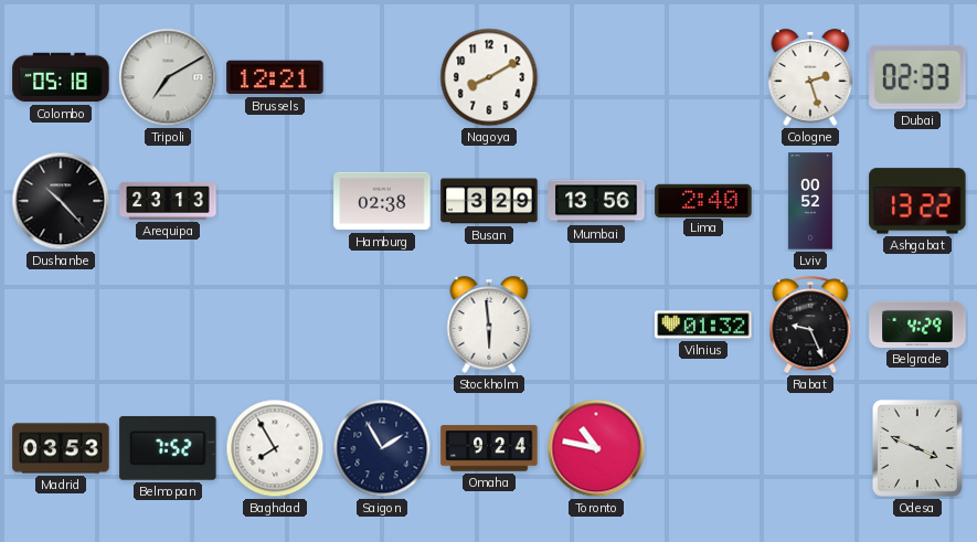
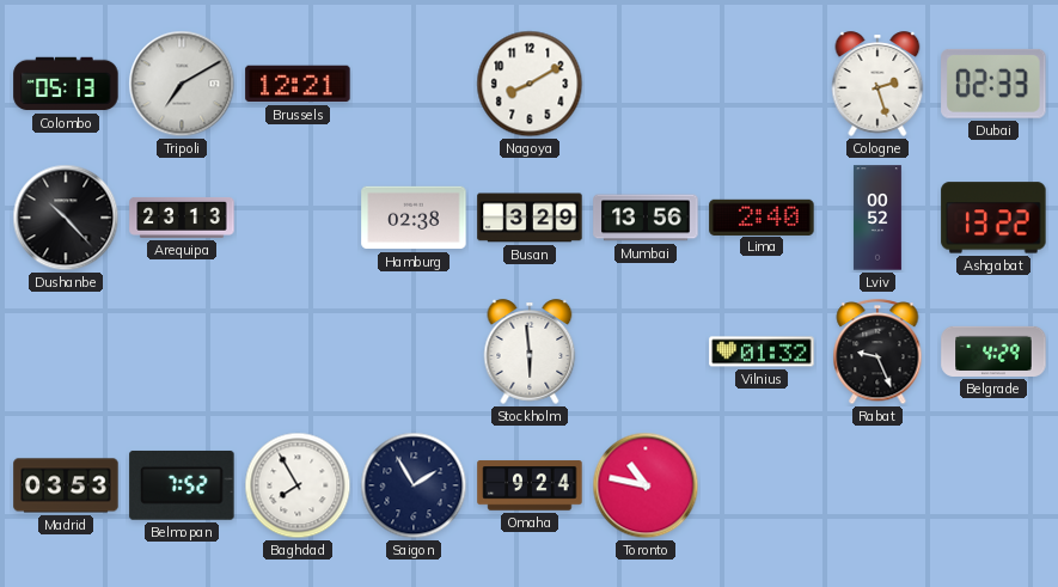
Colombo: 05:18 -> 05:13
Odesa: 3:49 -> none
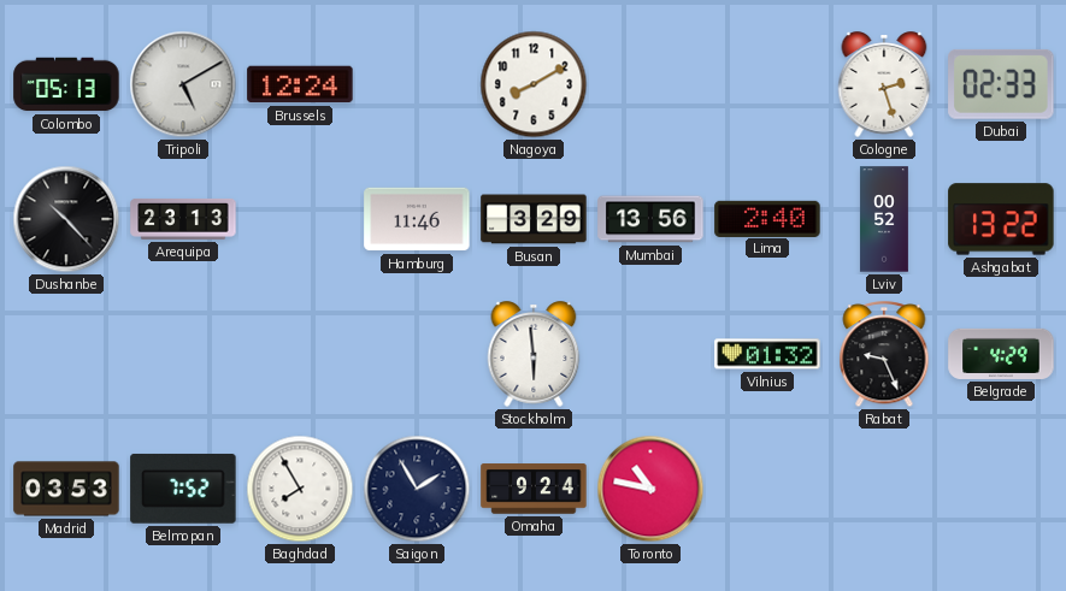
Tripoli: 7:10 -> 5:10
Brussels: 12:21 -> 12:24
Hamburg: 02:38 -> 11:46
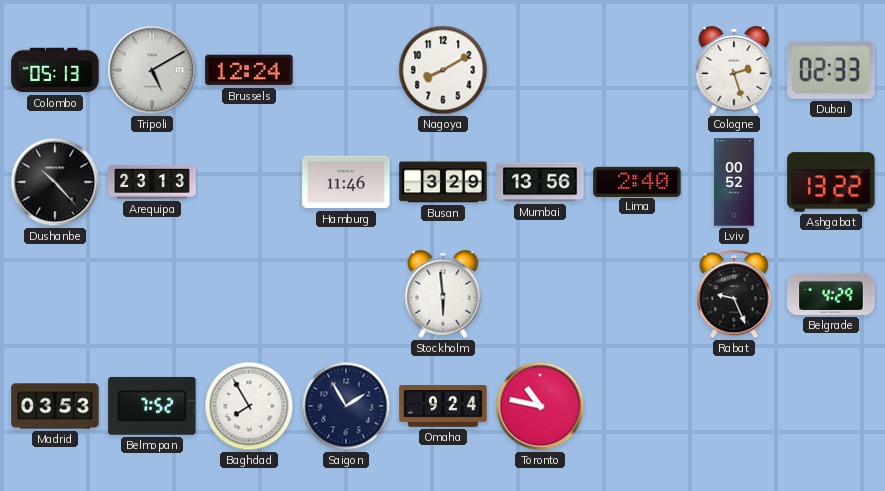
Vilnius: 01:32 -> none
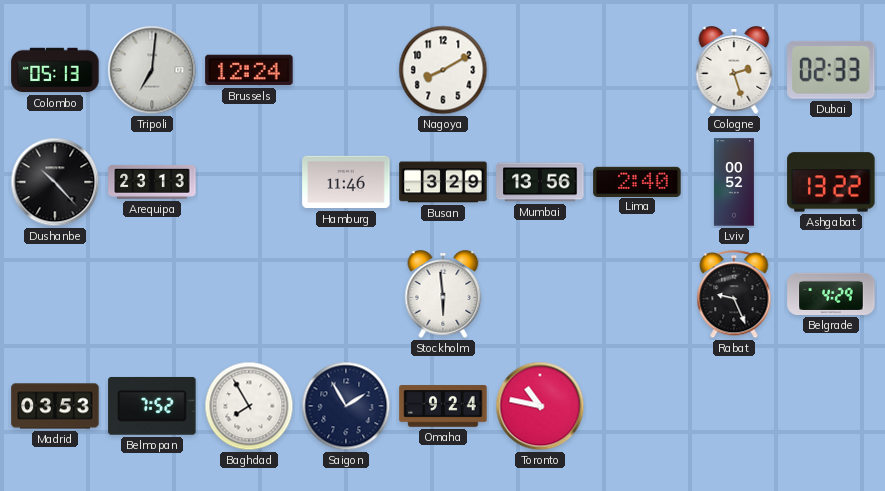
Tripoli: 5:10 -> 7:01
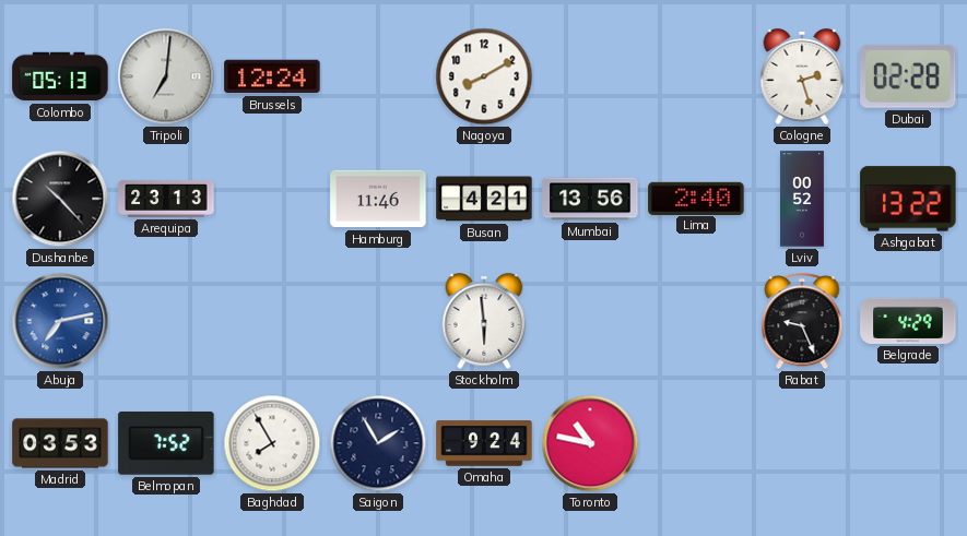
Dubai: 02:33 -> 02:28
Busan: 3:29 -> 4:21
Abuja: none -> 7:13
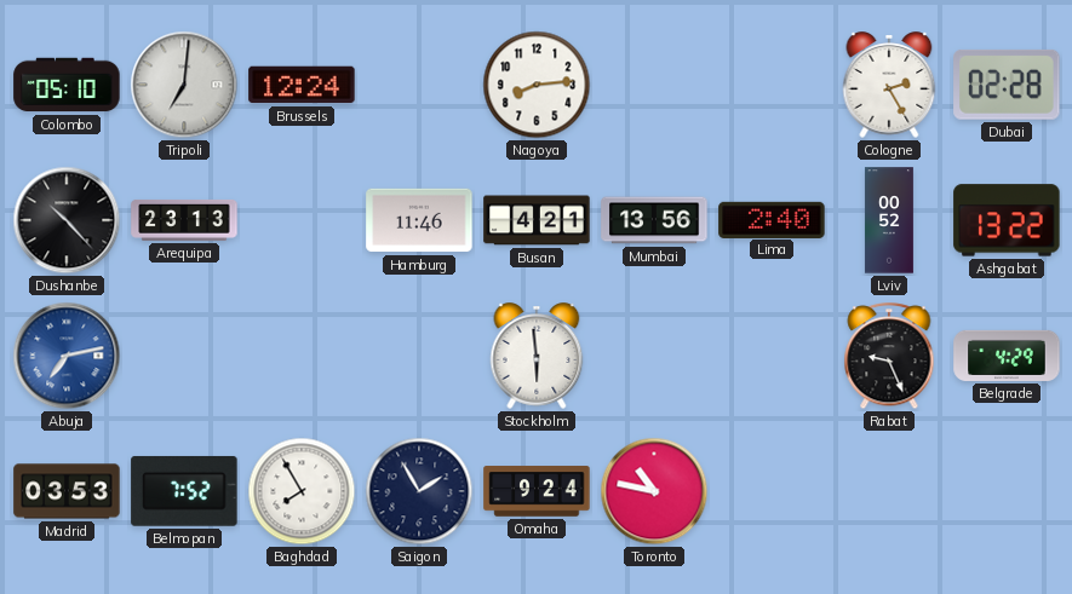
Colombo: 05:13 -> 05:10
Nagoya: 8:10 -> 8:14
Cologne: 2:27 -> 2:25
